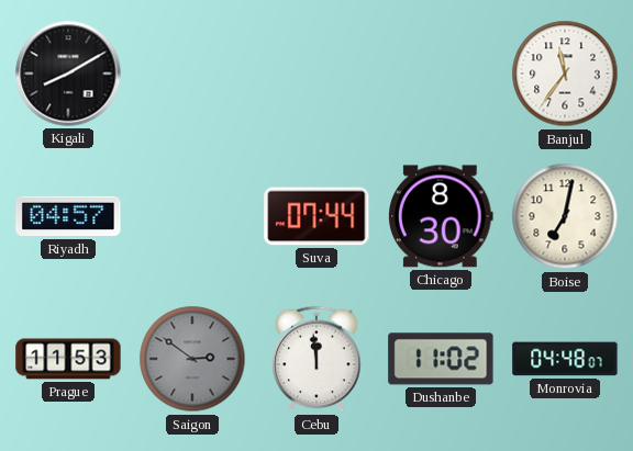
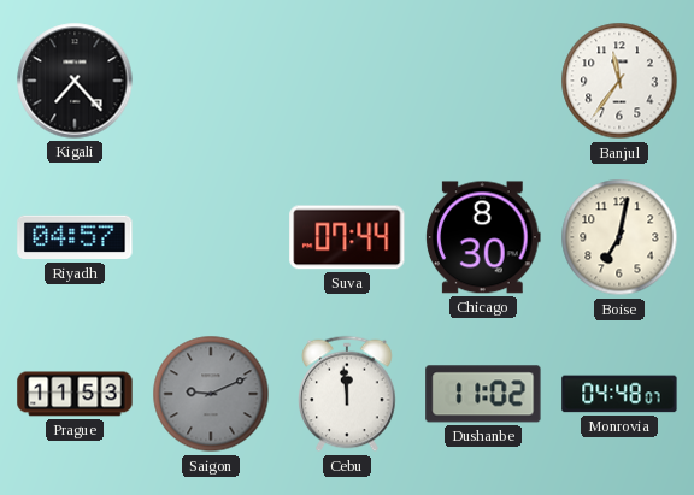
Kigali: 8:10 -> 7:23
Saigon: 2:51 -> 9:11
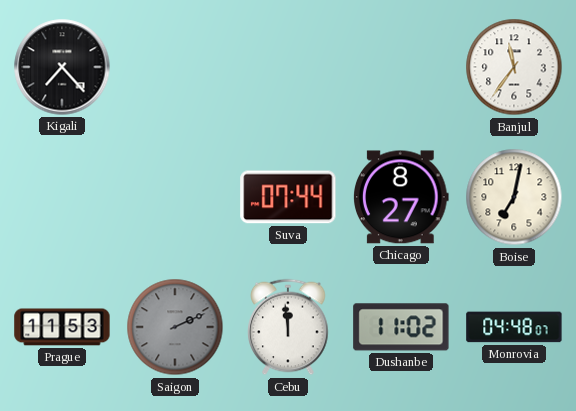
Riyadh: 04:57 -> none
Chicago: 8:30 -> 8:27
Saigon: 9:11 -> 2:11
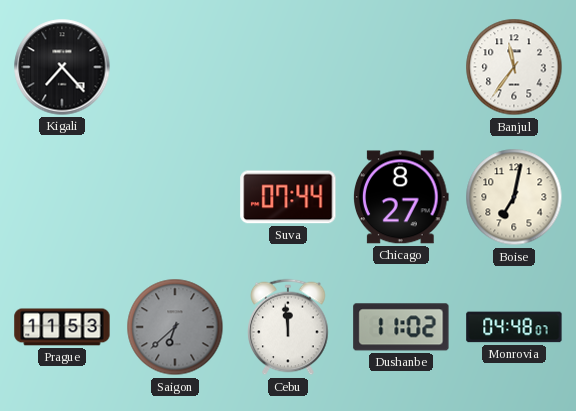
Saigon: 2:11 -> 6:38
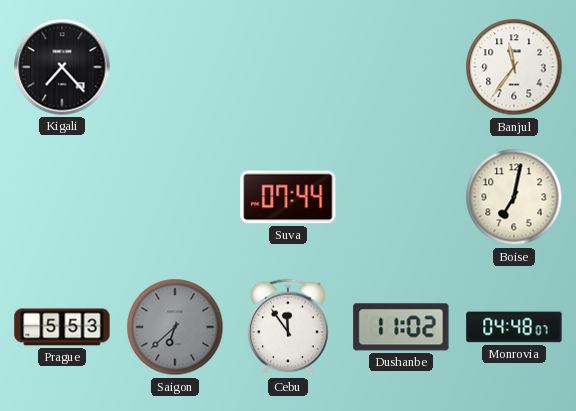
Chicago: 8:27 -> none
Prague: 11:53 -> 5:53
Cebu: 11:59 -> 11:54
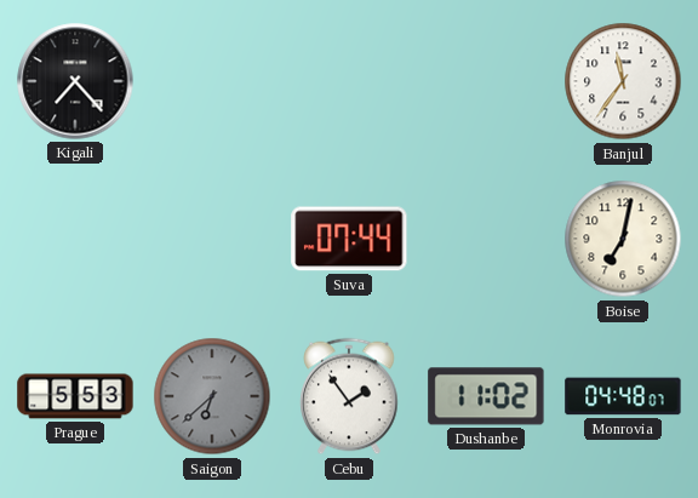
Cebu: 11:54 -> 1:54
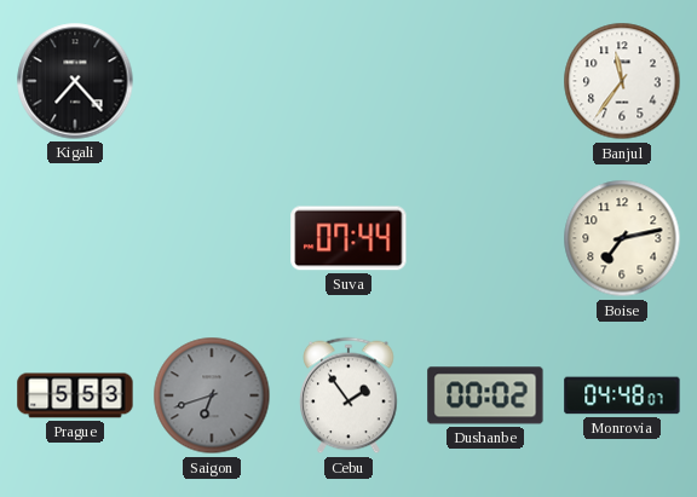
Boise: 7:02 -> 7:13
Saigon: 6:38 -> 6:42
Dushanbe: 11:02 -> 00:02
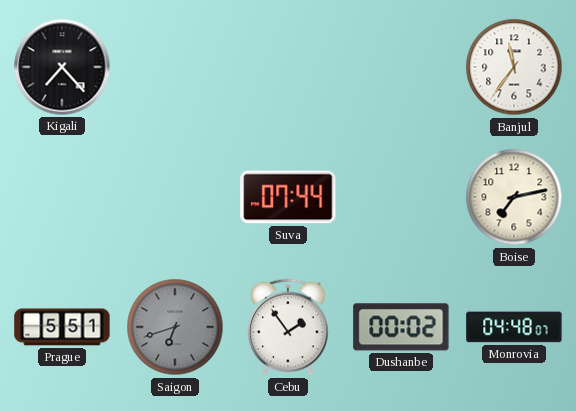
Prague: 5:53 -> 5:51
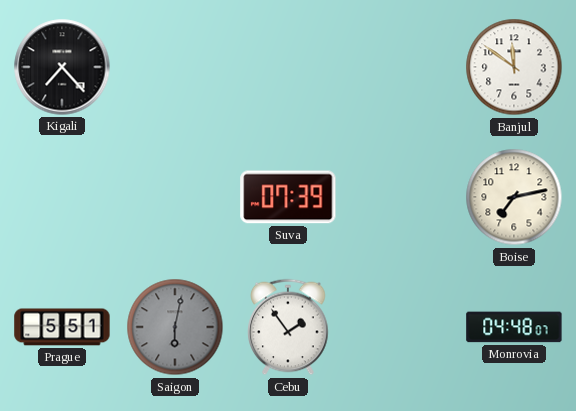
Banjul: 11:36 -> 11:51
Suva: 07:44 -> 07:39
Saigon: 6:42 -> 6:02
Dushanbe: 00:02 -> none
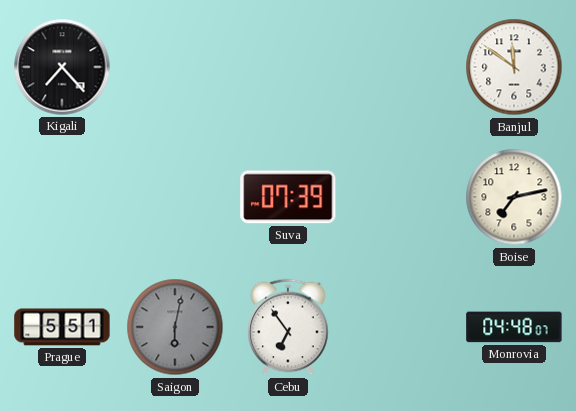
Cebu: 1:54 -> 6:54
